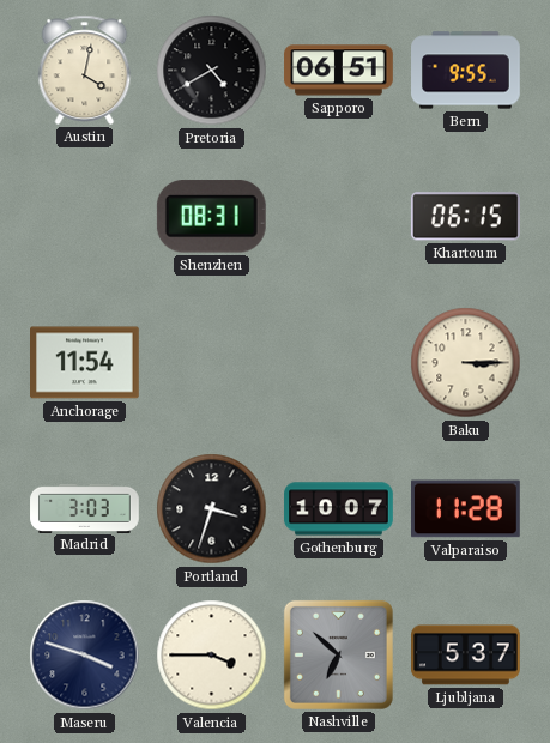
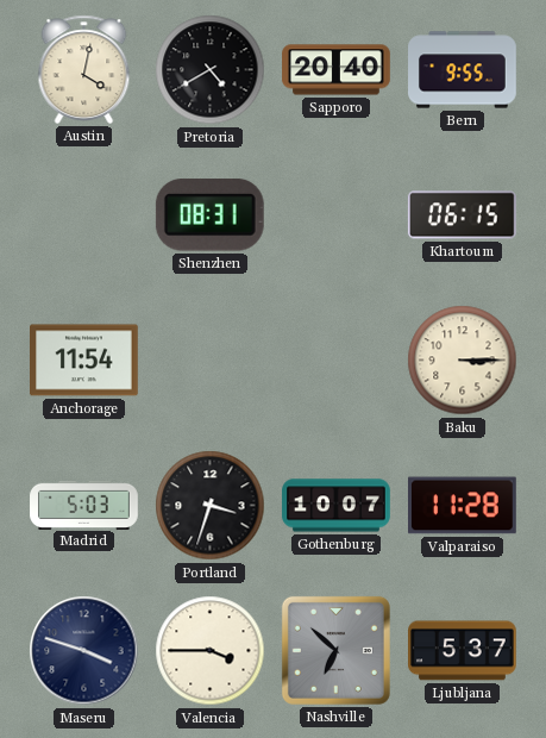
Sapporo: 06:51 -> 20:40
Madrid: 3:03 -> 5:03
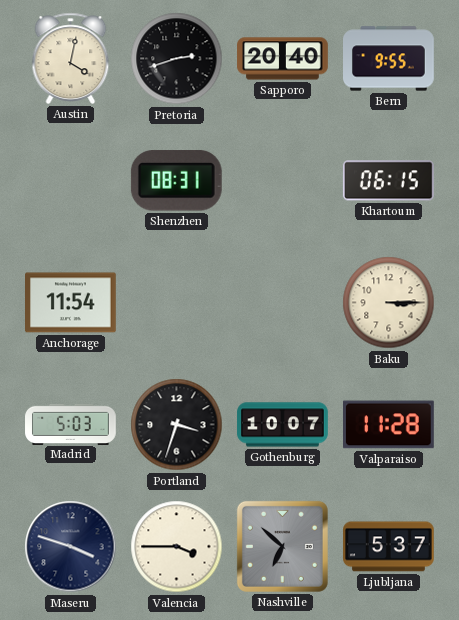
Pretoria: 4:40 -> 2:42
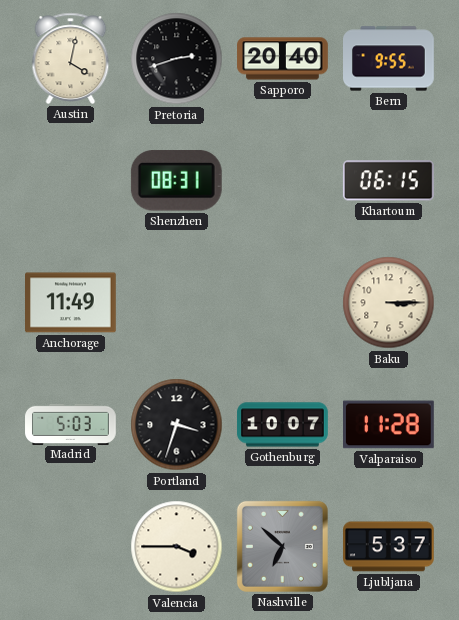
Anchorage: 11:54 -> 11:49
Maseru: 3:48 -> none
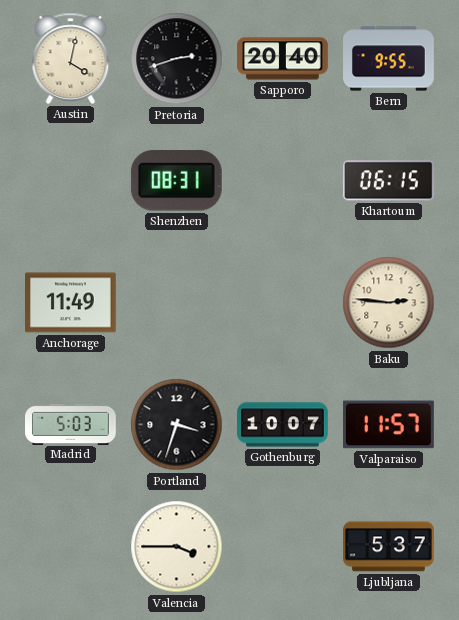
Baku: 3:15 -> 2:46
Valparaiso: 11:28 -> 11:57
Nashville: 6:52 -> none
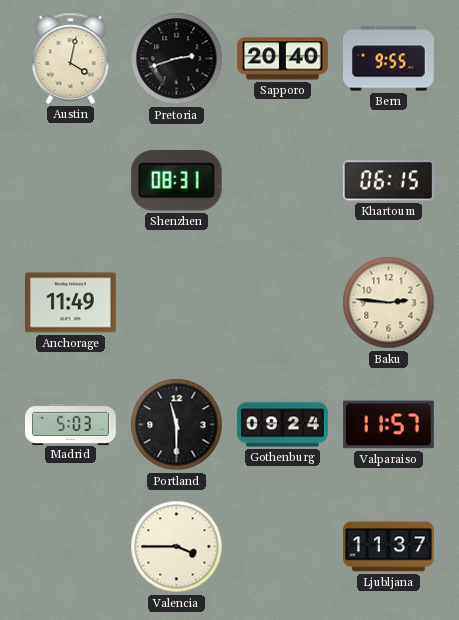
Portland: 3:33 -> 11:30
Gothenburg: 10:07 -> 09:24
Ljubljana: 5:37 -> 11:37
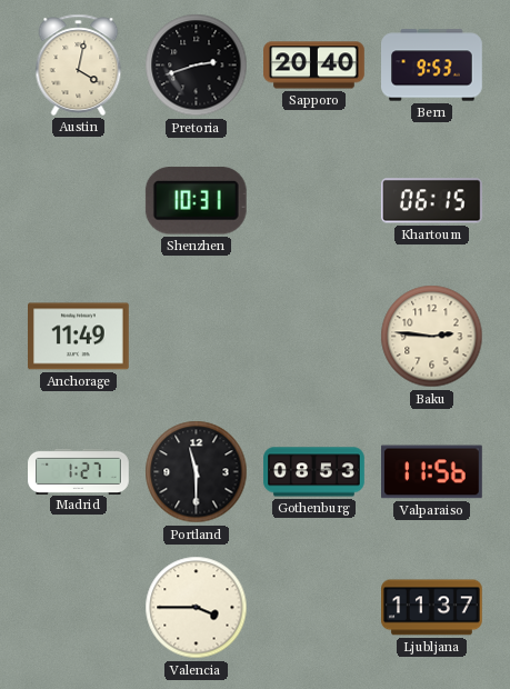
Bern: 9:55 -> 9:53
Shenzhen: 08:31 -> 10:31
Madrid: 5:03 -> 1:27
Gothenburg: 09:24 -> 08:53
Valparaiso: 11:57 -> 11:56
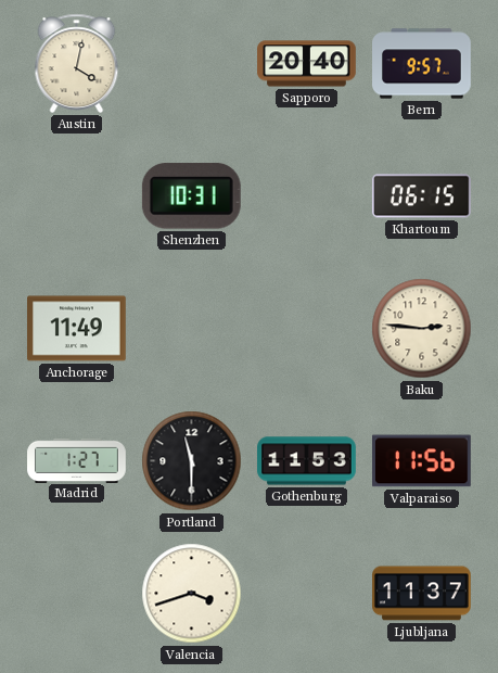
Pretoria: 2:42 -> none
Bern: 9:53 -> 9:57
Gothenburg: 08:53 -> 11:53
Valencia: 3:45 -> 3:42
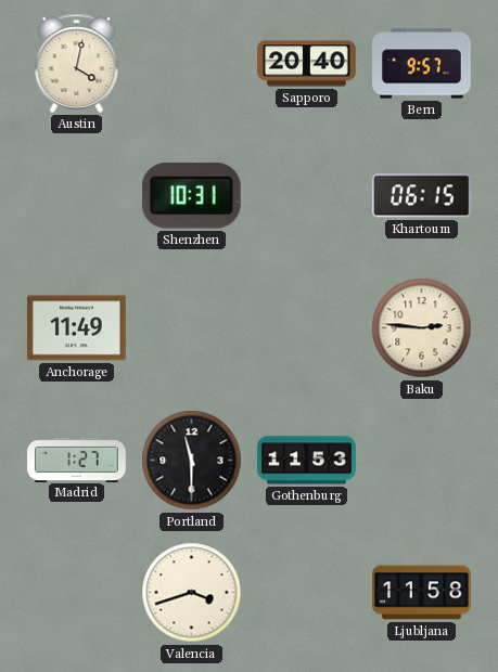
Valparaiso: 11:56 -> none
Ljubljana: 11:37 -> 11:58
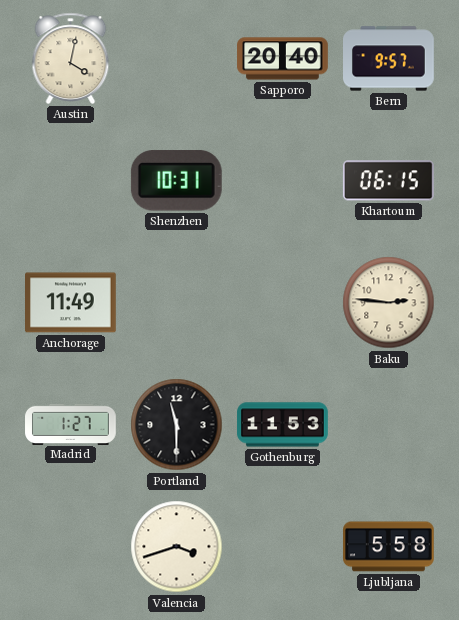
Ljubljana: 11:58 -> 5:58
